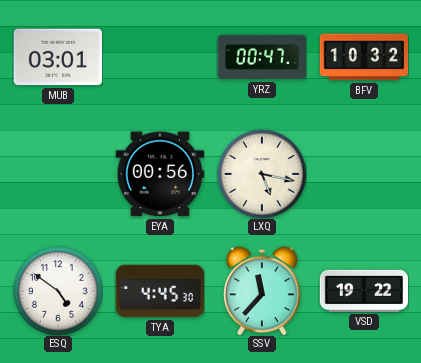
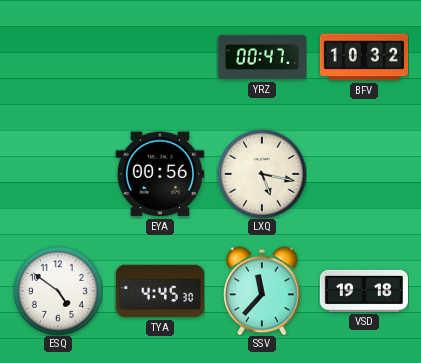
MUB: 03:01 -> none
VSD: 19:22 -> 19:18
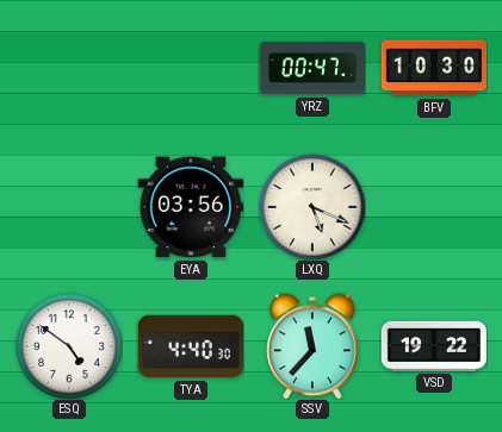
BFV: 10:32 -> 10:30
EYA: 00:56 -> 03:56
LXQ: 5:17 -> 5:19
TYA: 4:45 -> 4:40
VSD: 19:18 -> 19:22
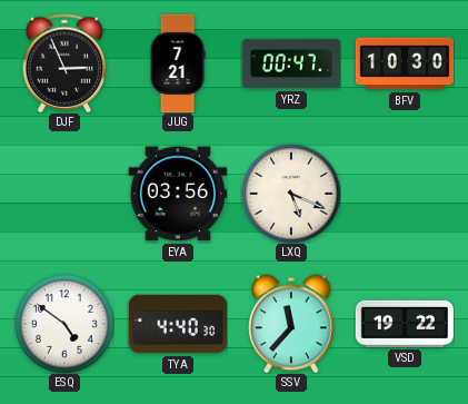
DJF: none -> 2:56
JUG: none -> 7:21
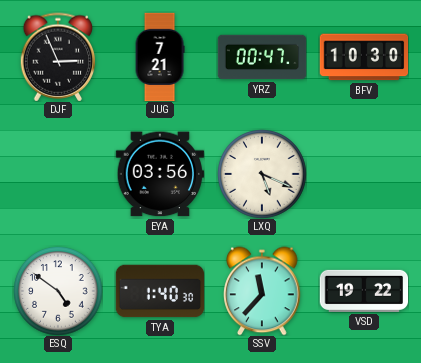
TYA: 4:40 -> 1:40
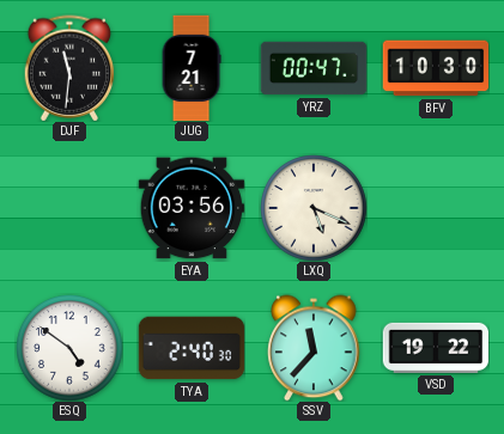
DJF: 2:56 -> 11:31
TYA: 1:40 -> 2:40
